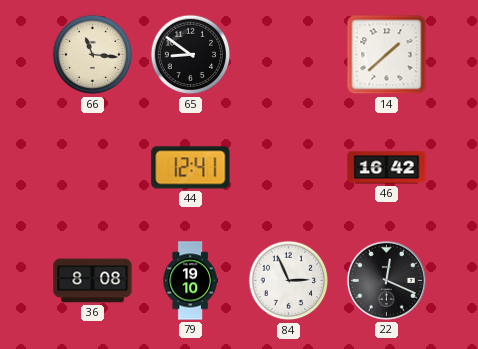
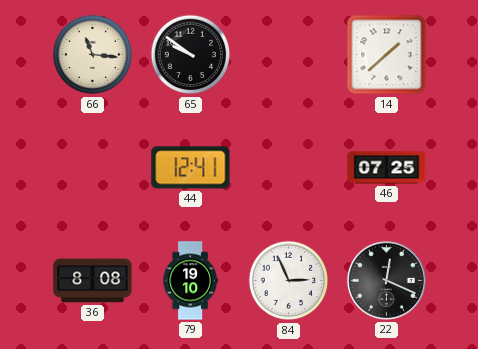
65: 8:51 -> 9:51
46: 16:42 -> 07:25
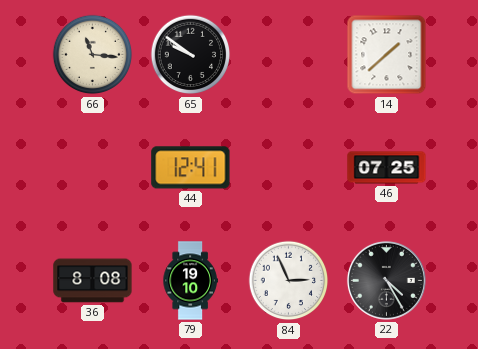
22: 12:19 -> 4:25
